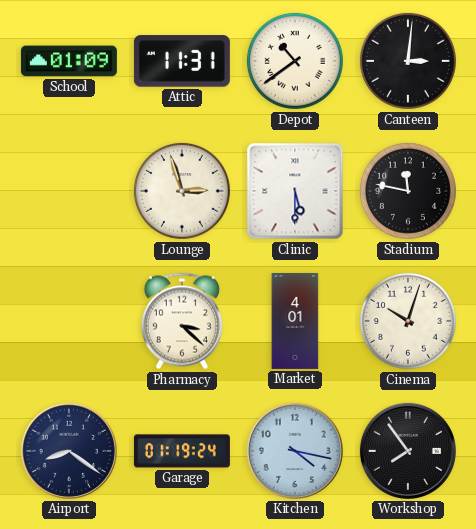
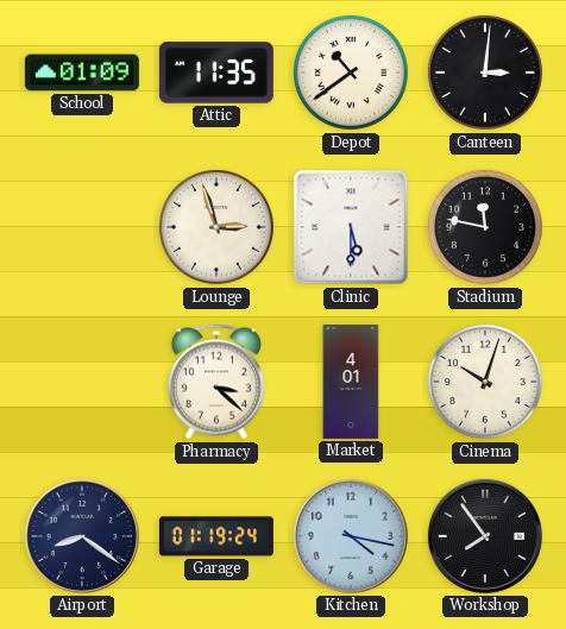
Attic: 11:31 -> 11:35
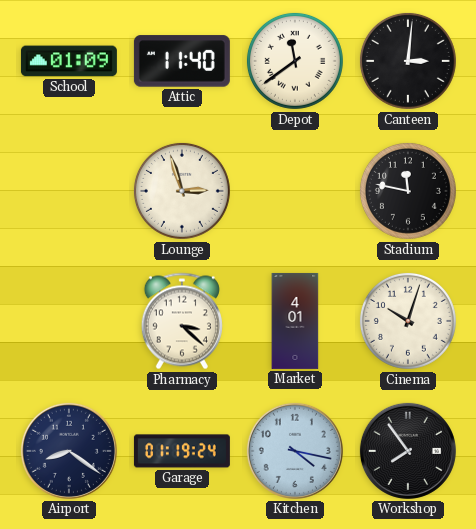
Attic: 11:35 -> 11:40
Depot: 10:39 -> 11:39
Clinic: 5:30 -> none
